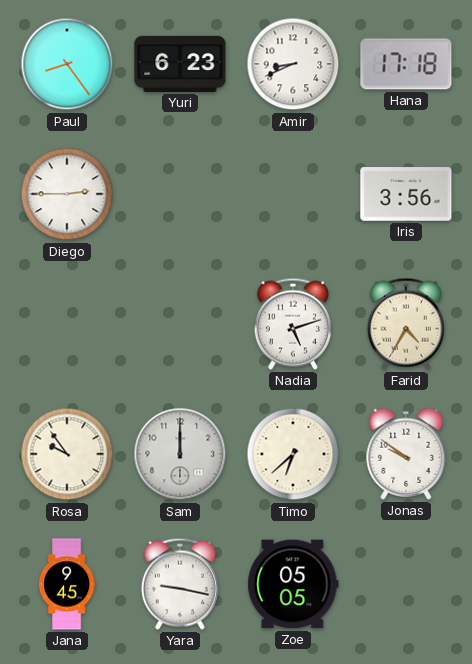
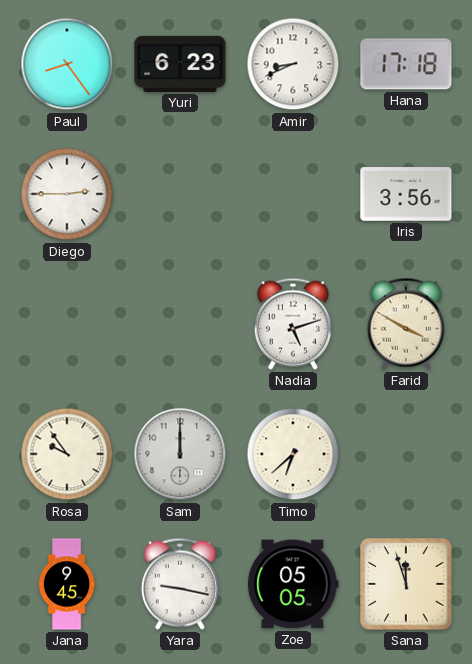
Farid: 4:35 -> 3:50
Jonas: 9:51 -> none
Sana: none -> 11:57
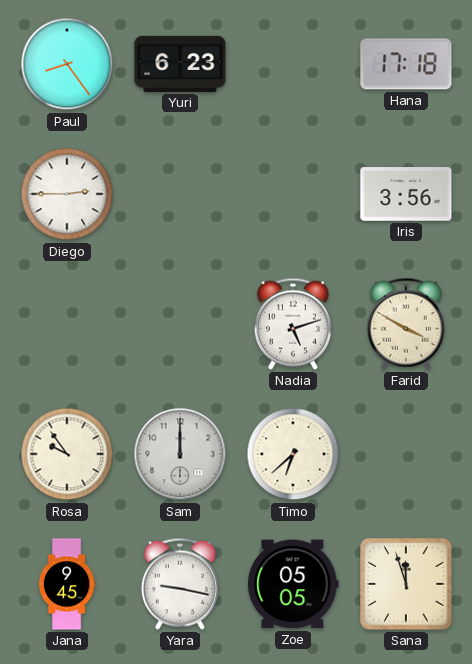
Amir: 8:41 -> none
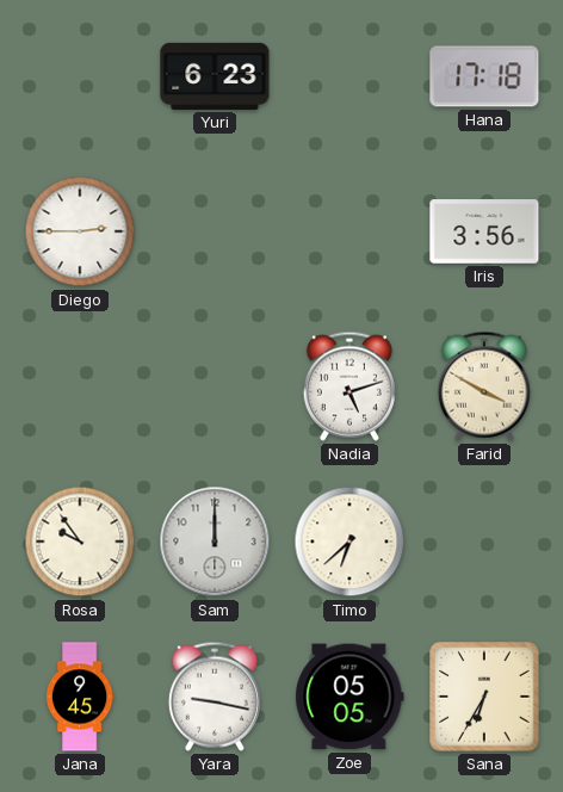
Paul: 8:24 -> none
Sana: 11:57 -> 6:35
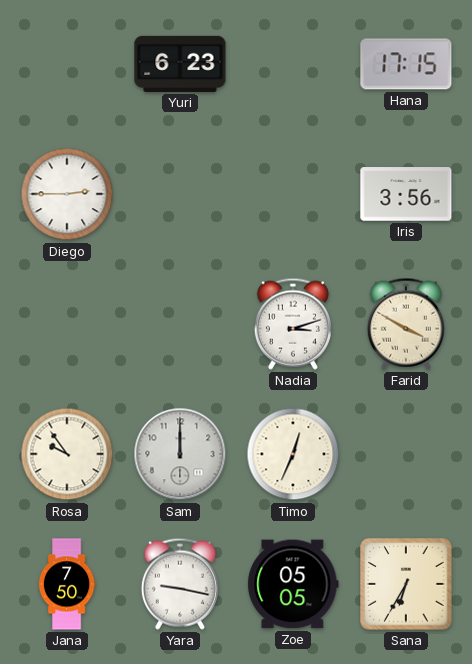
Hana: 17:18 -> 17:15
Nadia: 5:12 -> 3:12
Timo: 6:38 -> 12:34
Jana: 9:45 -> 7:50
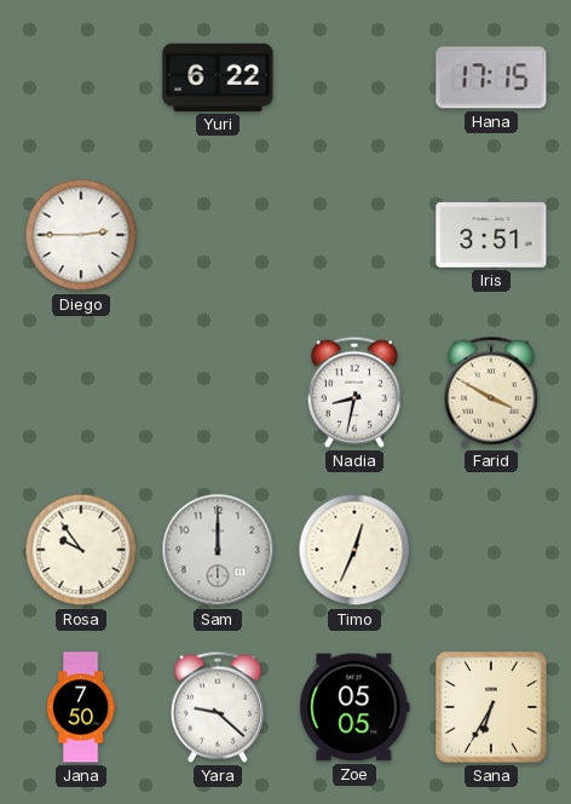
Yuri: 6:23 -> 6:22
Iris: 3:56 -> 3:51
Nadia: 3:12 -> 8:32
Yara: 9:17 -> 9:22
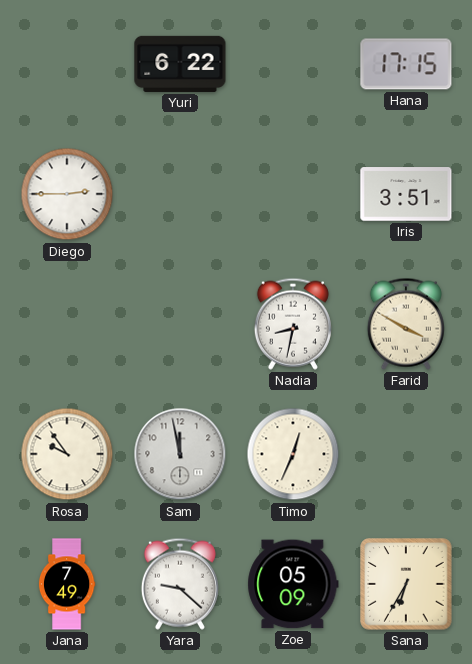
Sam: 12:00 -> 11:58
Jana: 7:50 -> 7:49
Zoe: 05:05 -> 05:09
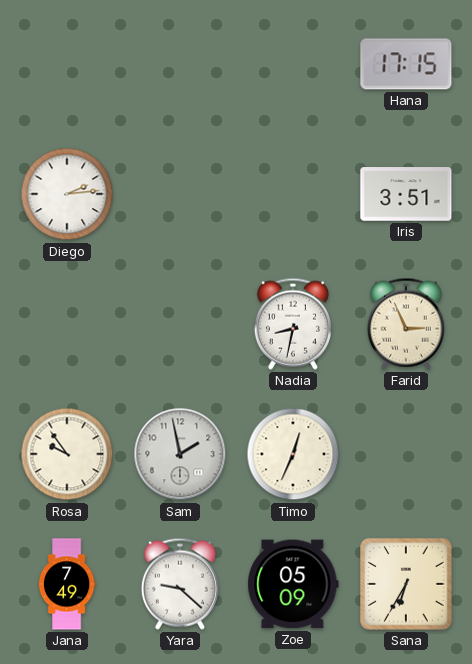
Yuri: 6:22 -> none
Diego: 2:45 -> 2:14
Farid: 3:50 -> 2:56
Sam: 11:58 -> 1:58
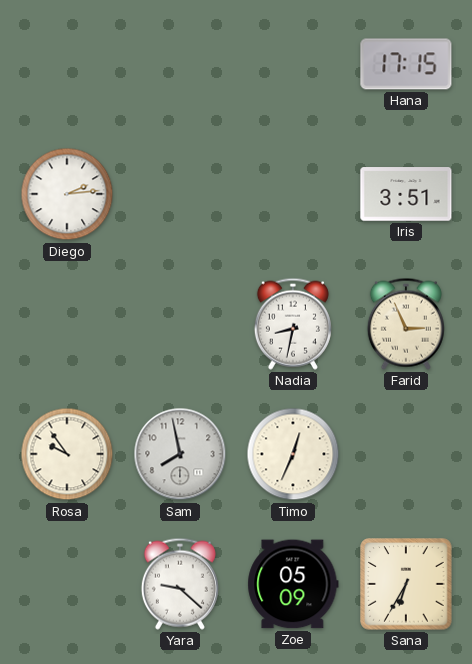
Sam: 1:58 -> 7:58
Jana: 7:49 -> none
